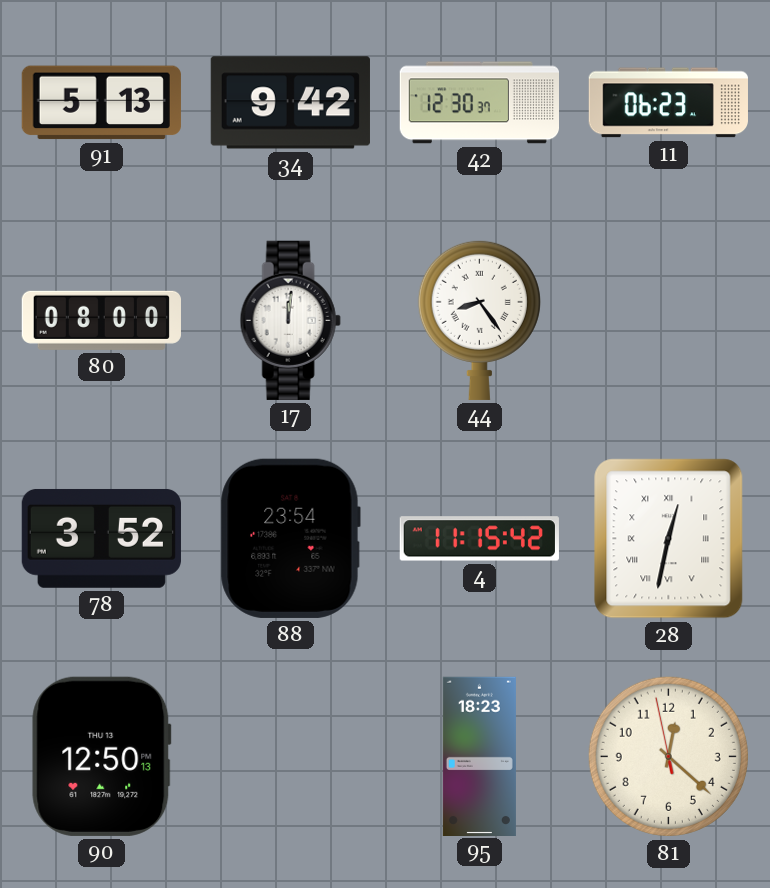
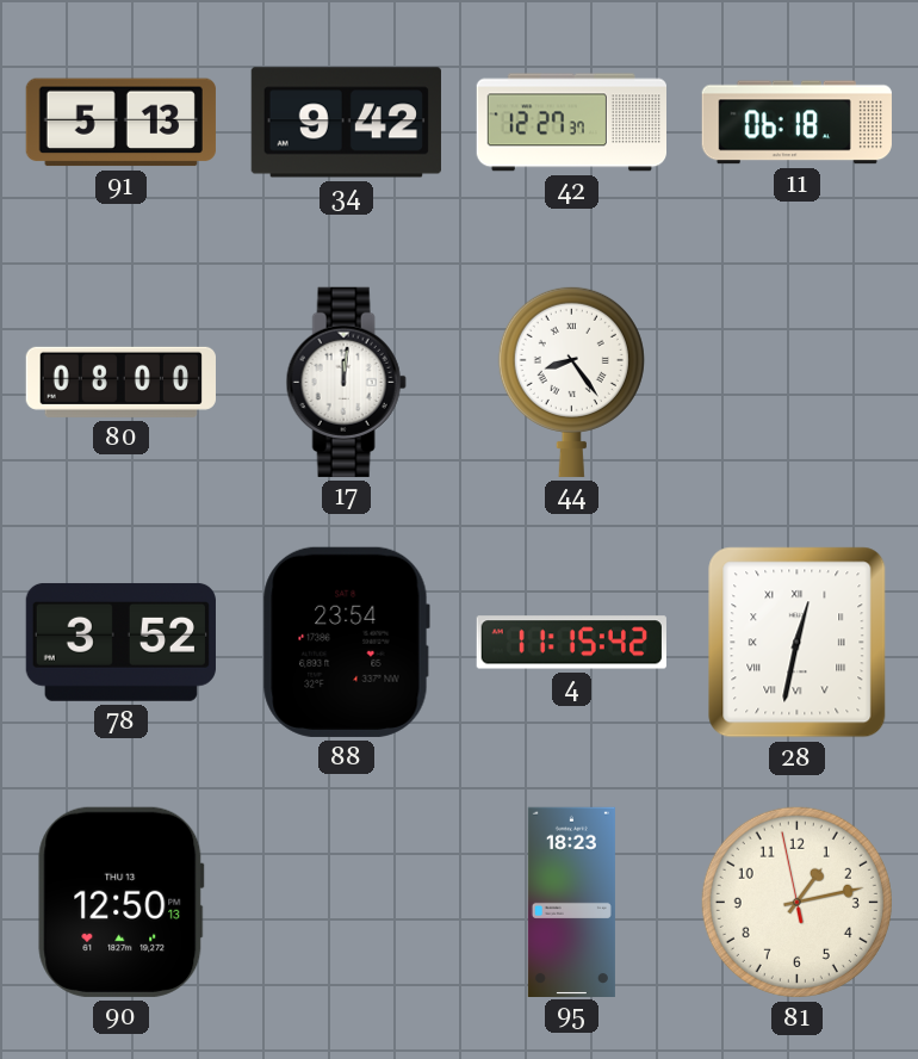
42: 12:30 -> 12:27
11: 06:23 -> 06:18
81: 12:21 -> 1:12
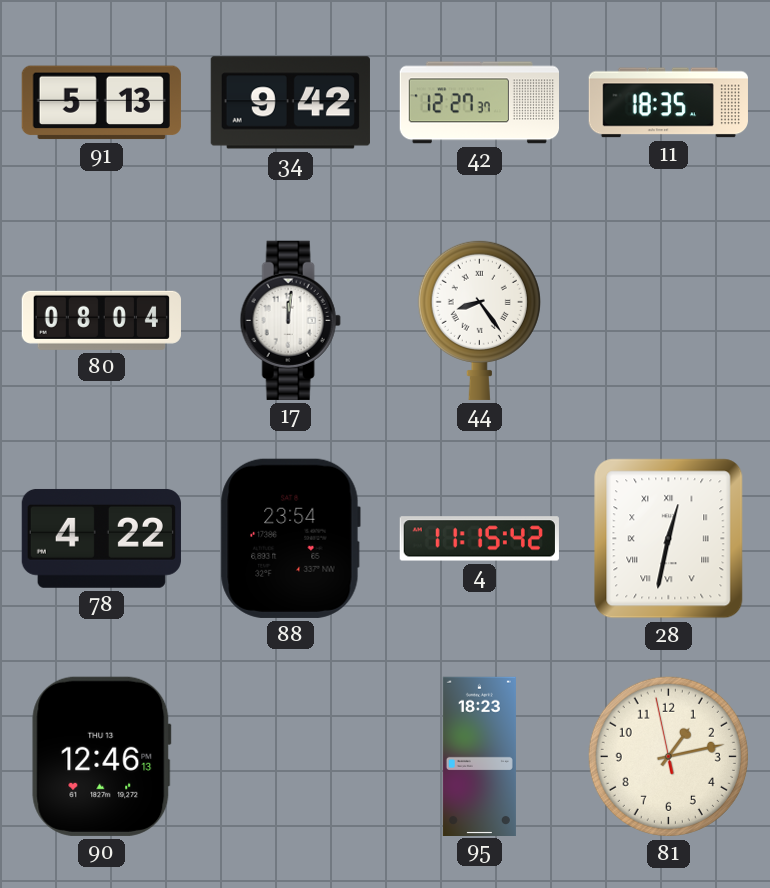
11: 06:18 -> 18:35
80: 08:00 -> 08:04
78: 3:52 -> 4:22
90: 12:50 -> 12:46
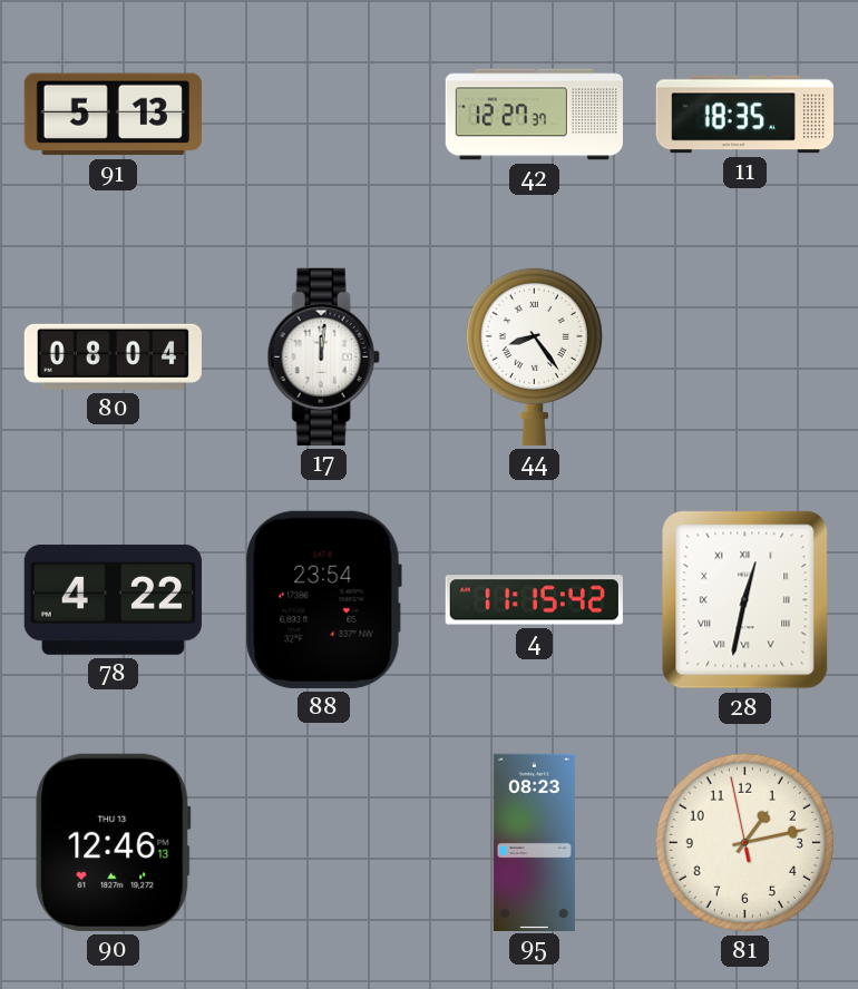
34: 9:42 -> none
95: 18:23 -> 08:23
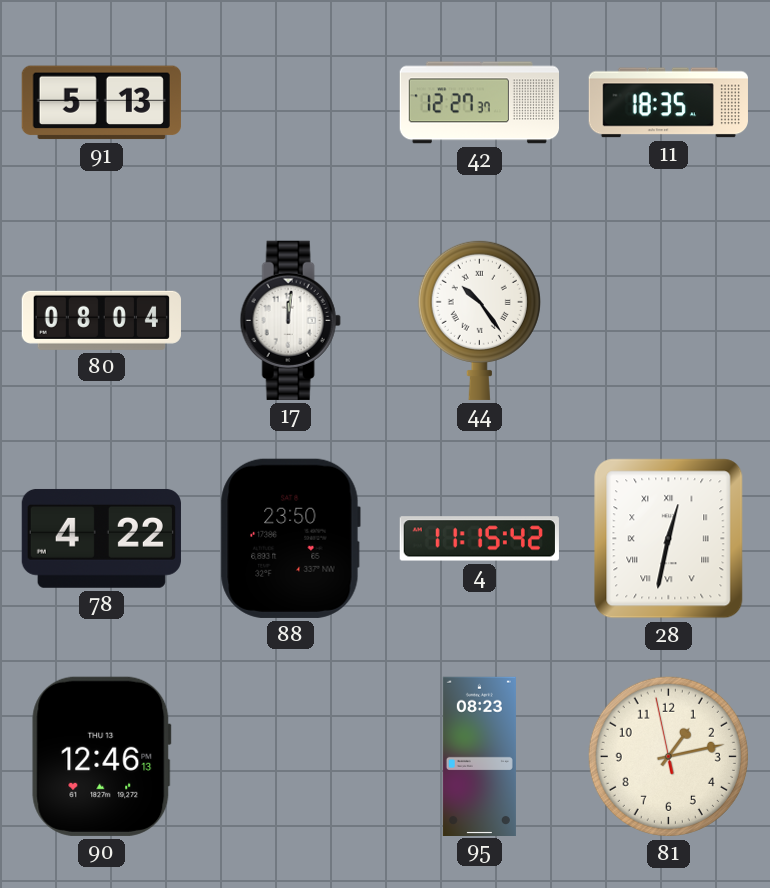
44: 8:24 -> 10:24
88: 23:54 -> 23:50
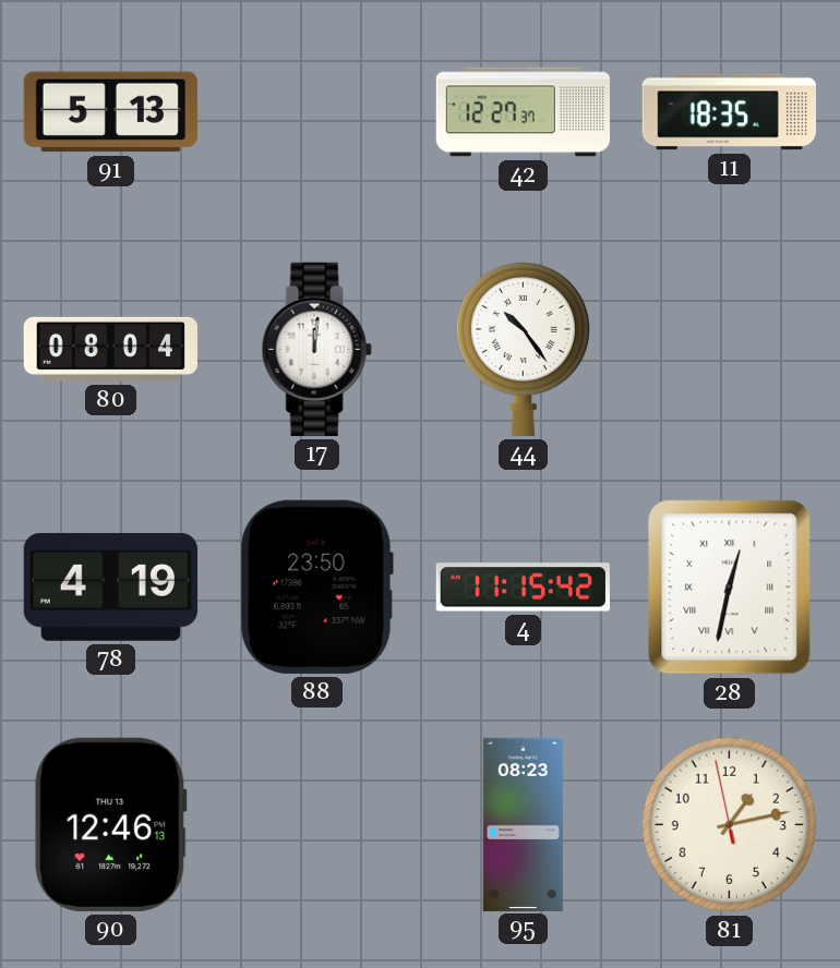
78: 4:22 -> 4:19
